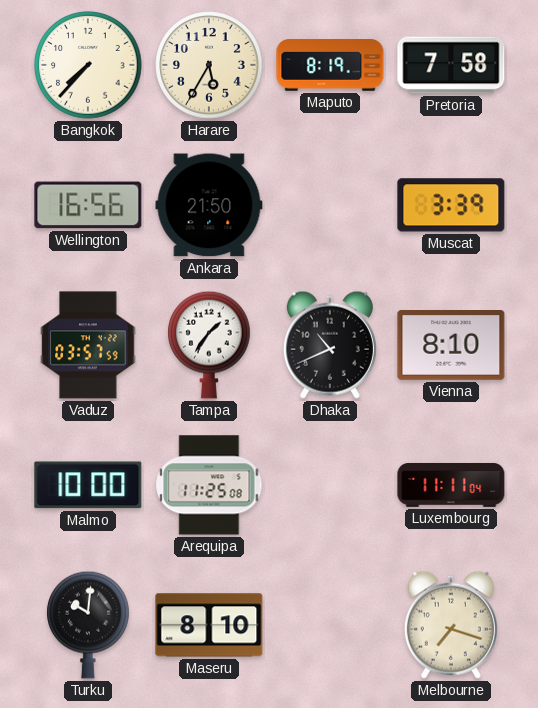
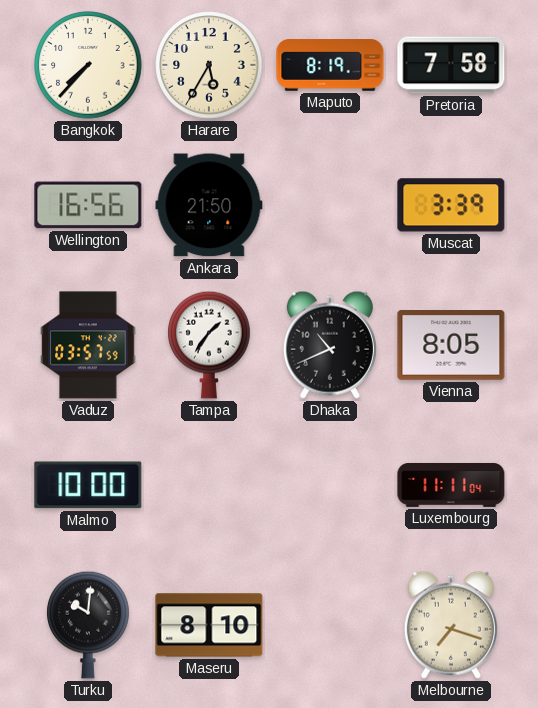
Vienna: 8:10 -> 8:05
Arequipa: 11:25 -> none
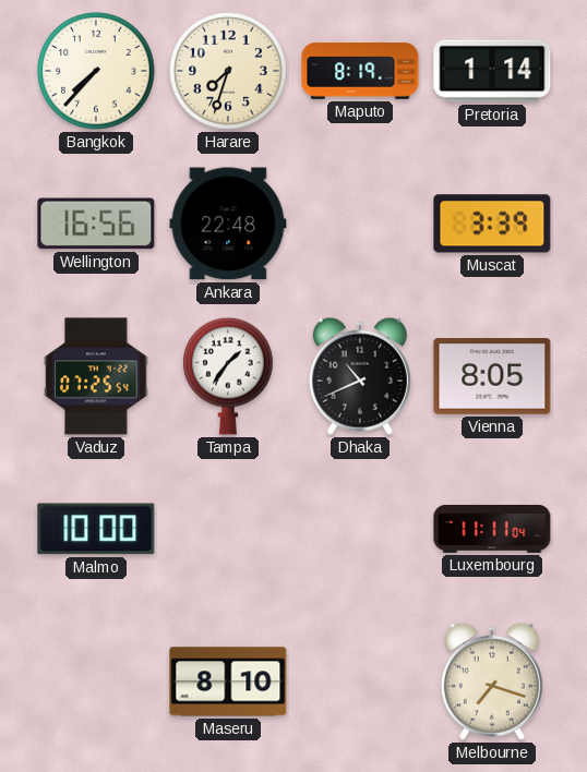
Harare: 5:35 -> 7:33
Pretoria: 7:58 -> 1:14
Ankara: 21:50 -> 22:48
Vaduz: 03:57 -> 07:25
Turku: 10:01 -> none
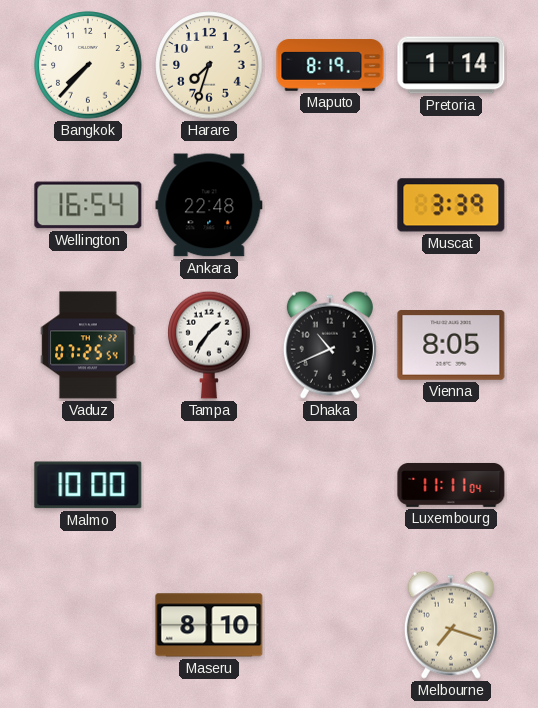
Wellington: 16:56 -> 16:54
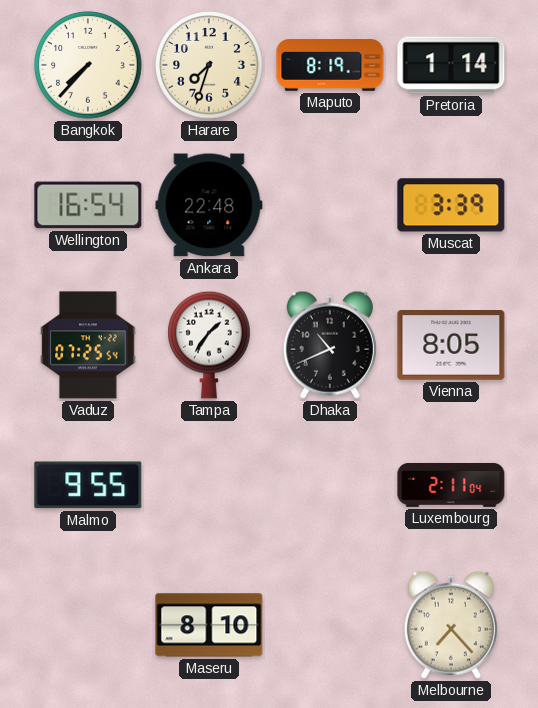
Malmo: 10:00 -> 9:55
Luxembourg: 11:11 -> 2:11
Melbourne: 7:18 -> 7:23
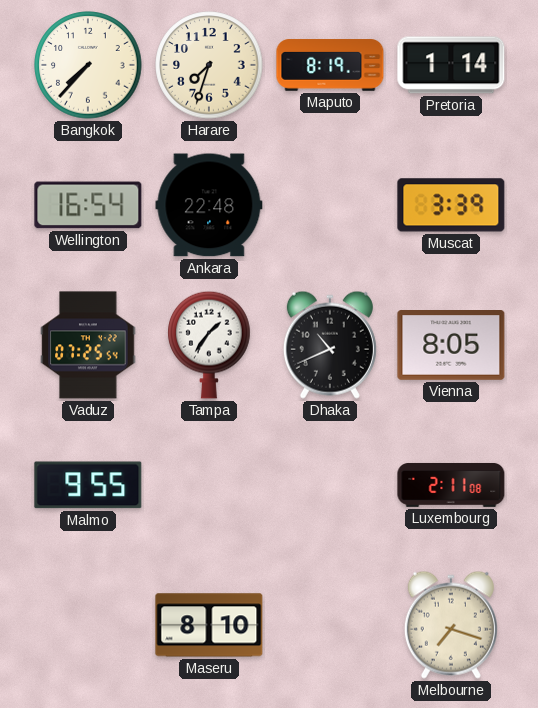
Luxembourg: 2:11:04 -> 2:11:08
Melbourne: 7:23 -> 7:18
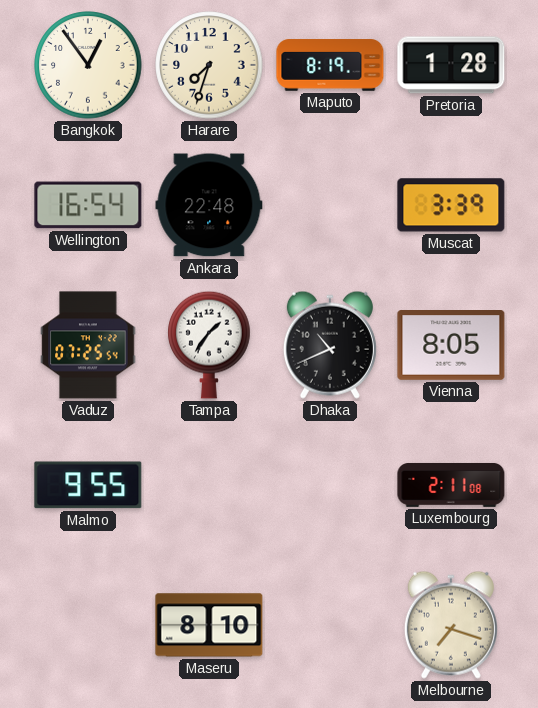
Bangkok: 7:37 -> 12:54
Pretoria: 1:14 -> 1:28
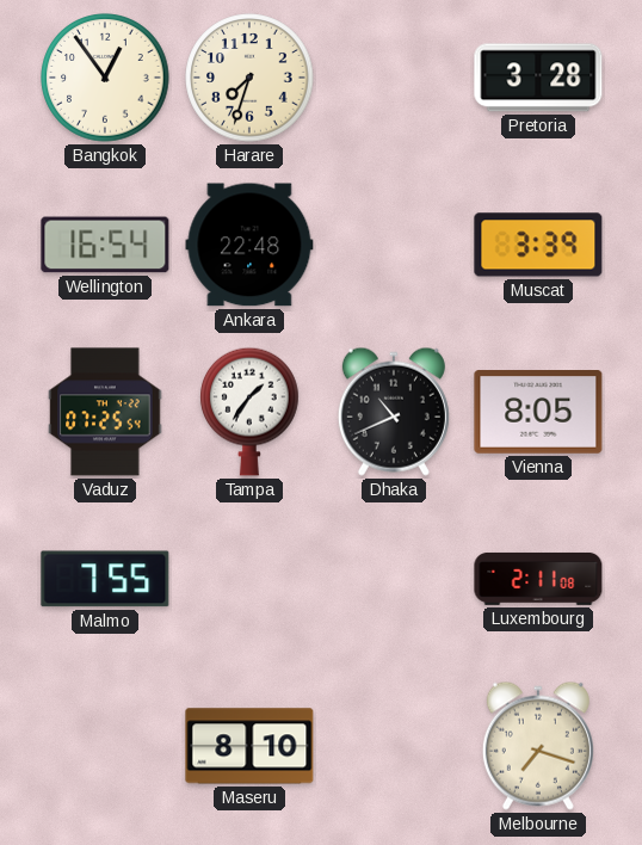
Maputo: 8:19 -> none
Pretoria: 1:28 -> 3:28
Malmo: 9:55 -> 7:55
